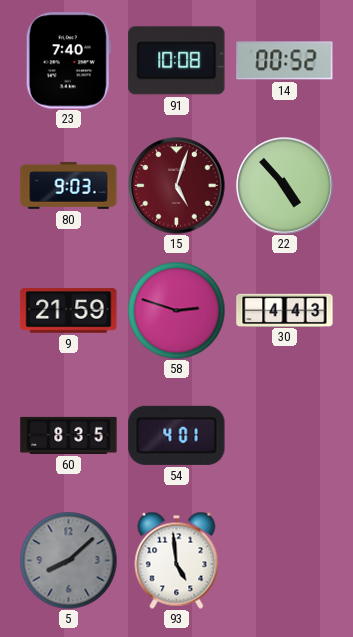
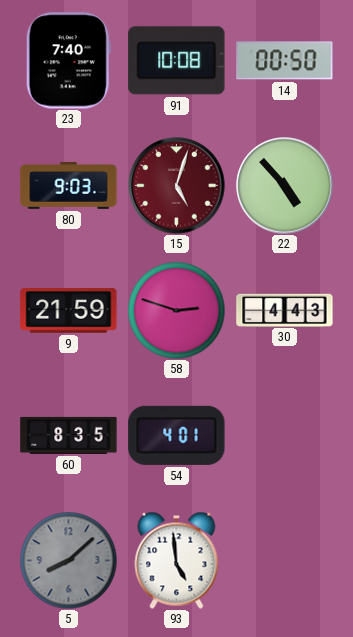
14: 00:52 -> 00:50
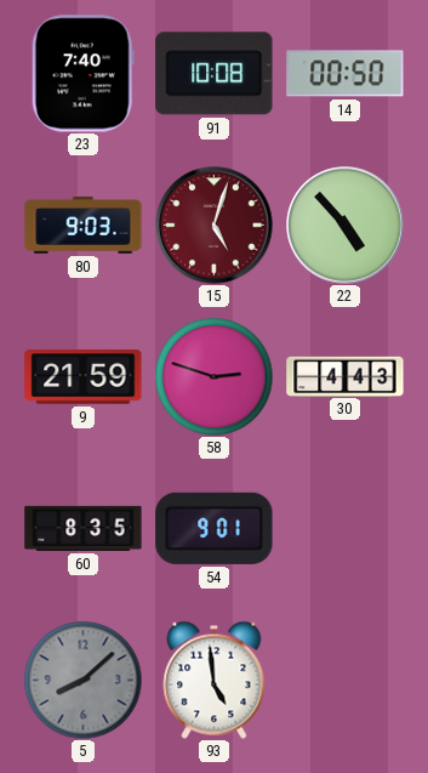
54: 4:01 -> 9:01
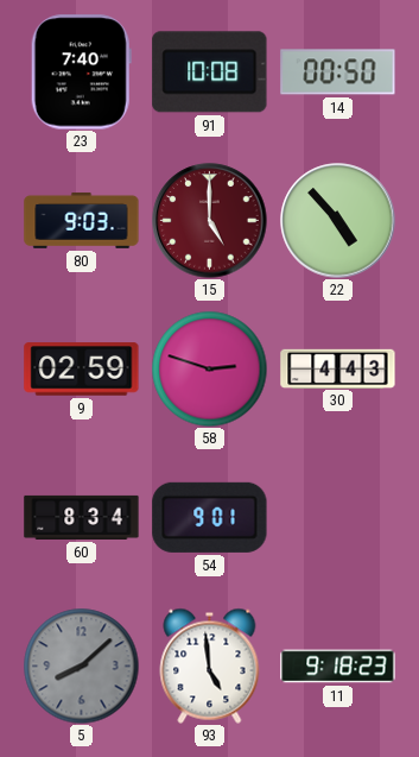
15: 5:03 -> 5:00
9: 21:59 -> 02:59
60: 8:35 -> 8:34
11: none -> 9:18
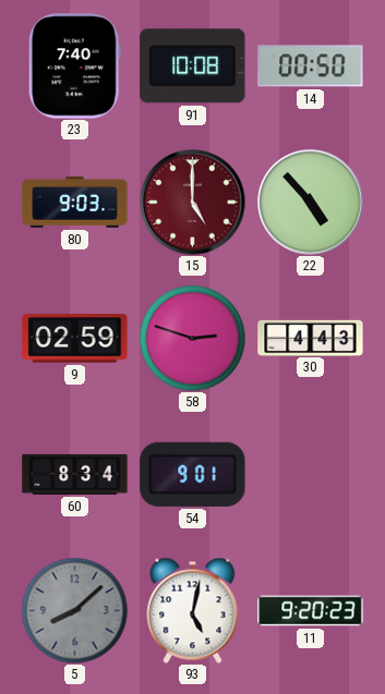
93: 4:59 -> 5:02
11: 9:18 -> 9:20
